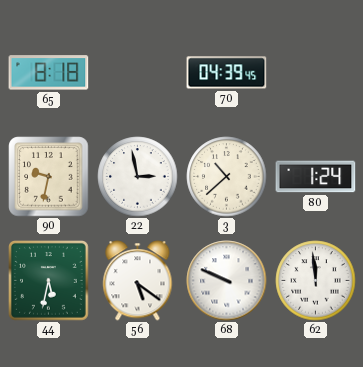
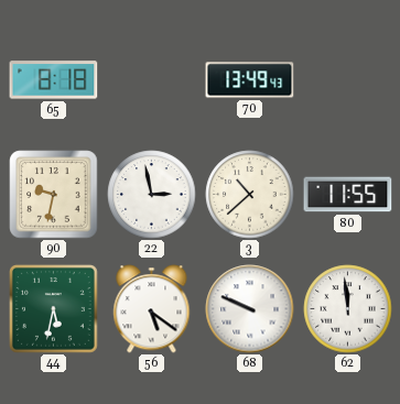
70: 04:39 -> 13:49
80: 1:24 -> 11:55
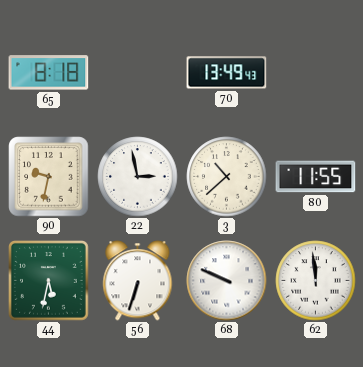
56: 5:21 -> 6:33
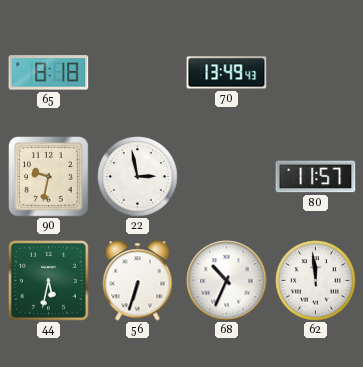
3: 10:38 -> none
80: 11:55 -> 11:57
68: 9:49 -> 10:34
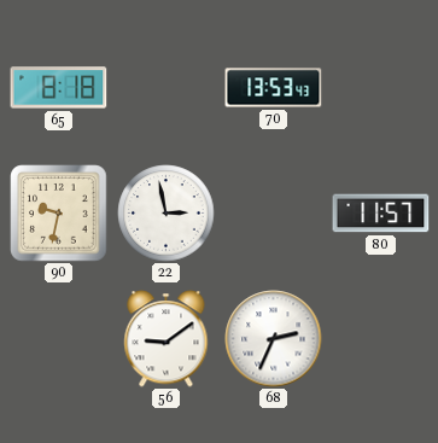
70: 13:49 -> 13:53
44: 5:32 -> none
56: 6:33 -> 9:09
68: 10:34 -> 2:34
62: 11:59 -> none
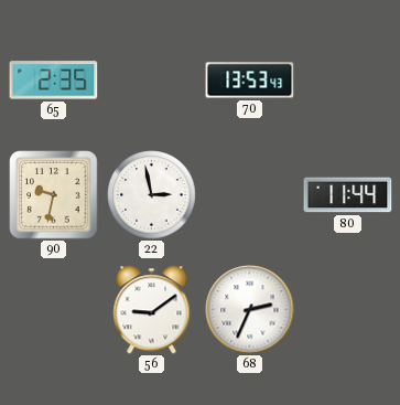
65: 8:18 -> 2:35
80: 11:57 -> 11:44
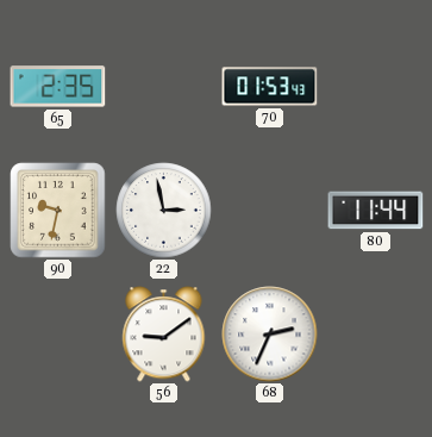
70: 13:53 -> 01:53
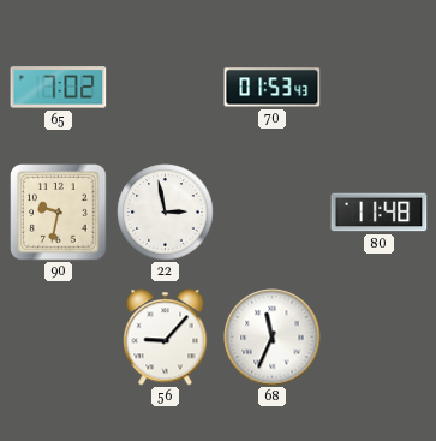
65: 2:35 -> 7:02
80: 11:44 -> 11:48
56: 9:09 -> 9:07
68: 2:34 -> 11:34
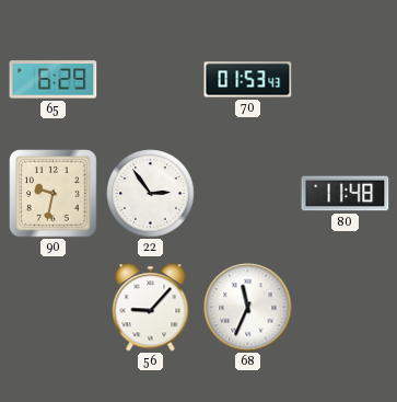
65: 7:02 -> 6:29
22: 2:58 -> 2:54
